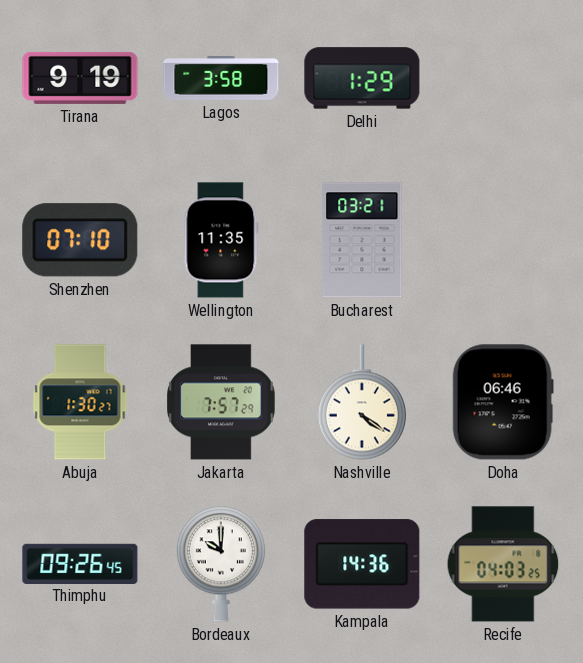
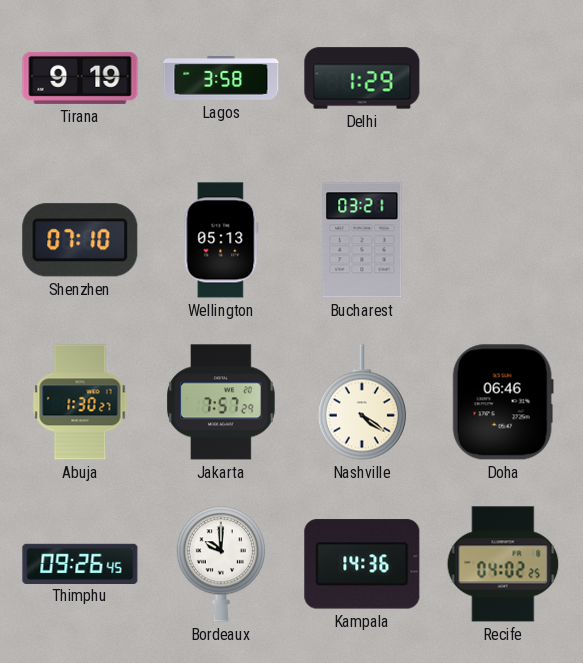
Wellington: 11:35 -> 05:13
Recife: 04:03 -> 04:02
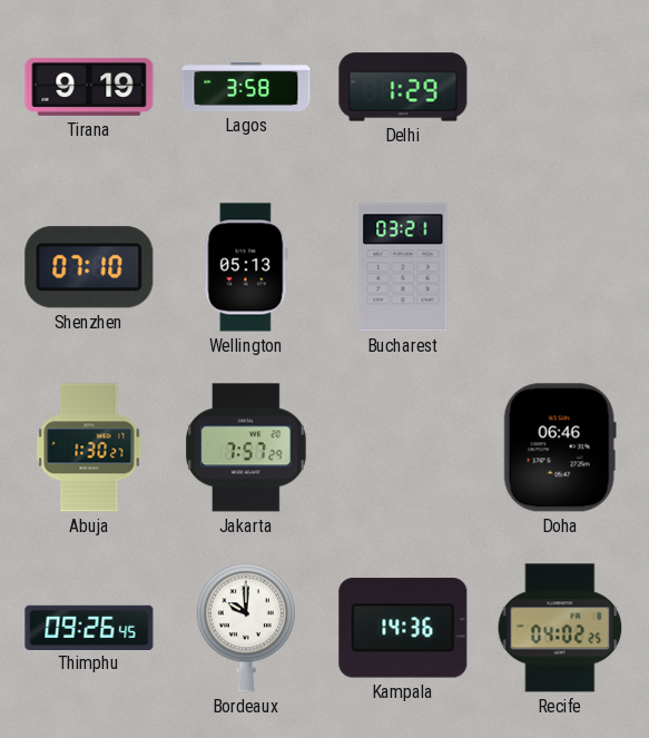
Nashville: 4:21 -> none
